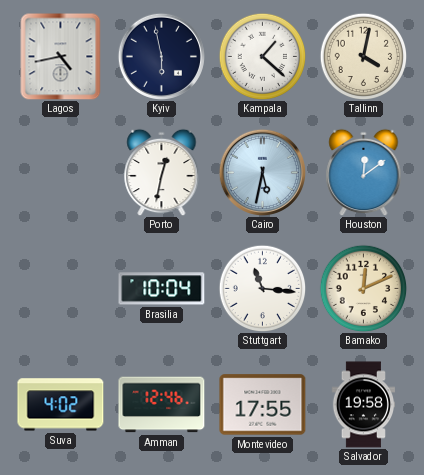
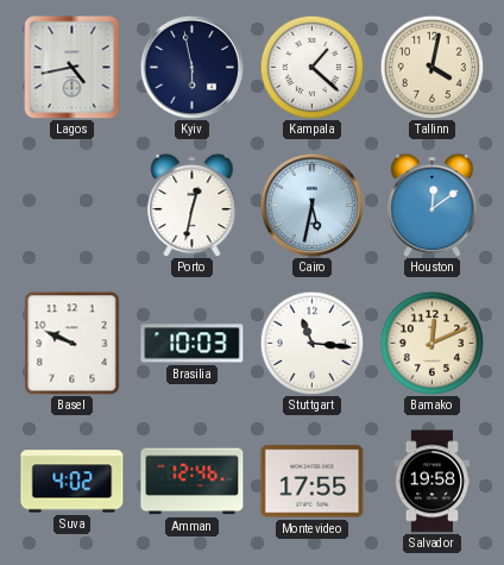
Basel: none -> 9:49
Brasilia: 10:04 -> 10:03
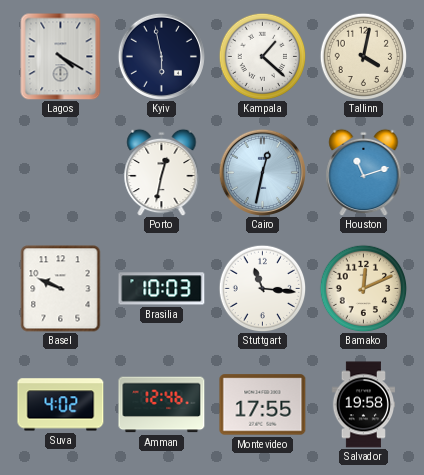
Lagos: 4:43 -> 4:20
Cairo: 5:32 -> 12:32
Houston: 12:09 -> 11:12
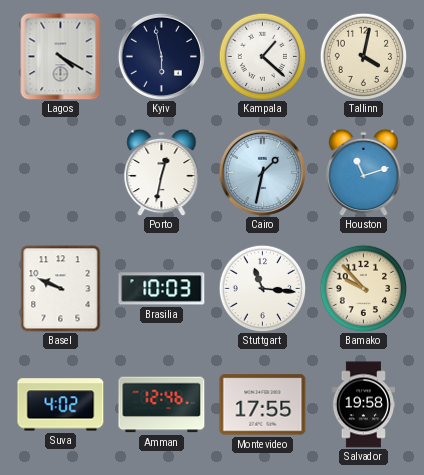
Cairo: 12:32 -> 1:32
Bamako: 12:11 -> 9:53
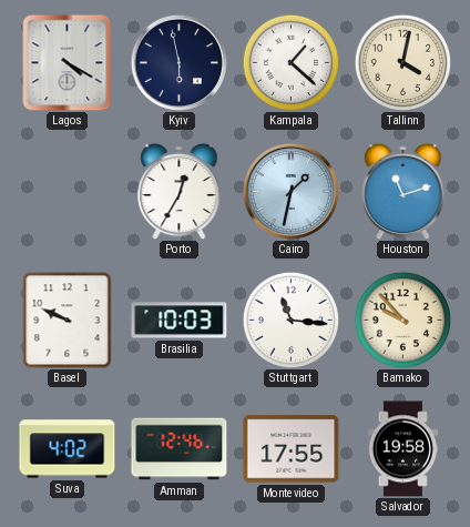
Porto: 12:32 -> 12:35
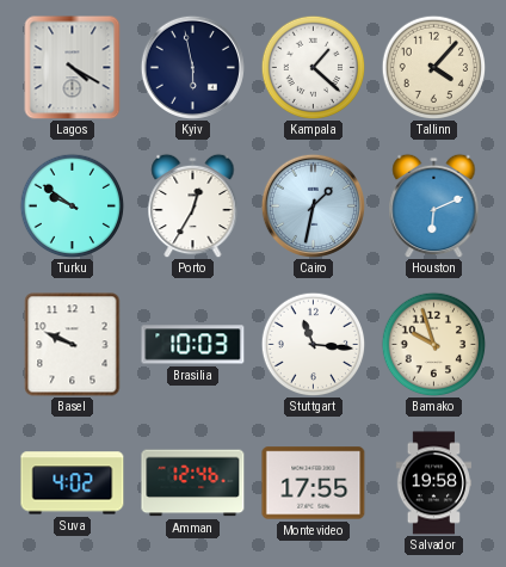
Tallinn: 4:02 -> 4:07
Turku: none -> 9:51
Houston: 11:12 -> 6:11
Bamako: 9:53 -> 9:57
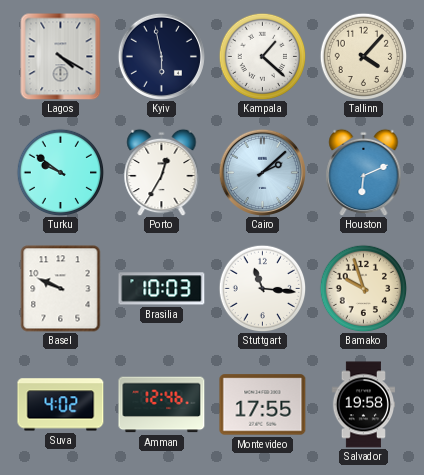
Cairo: 1:32 -> 2:08
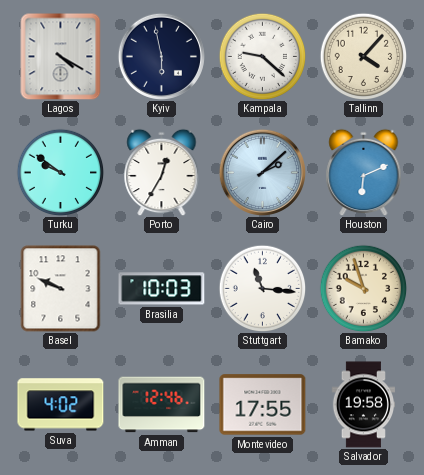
Kampala: 1:22 -> 9:22
